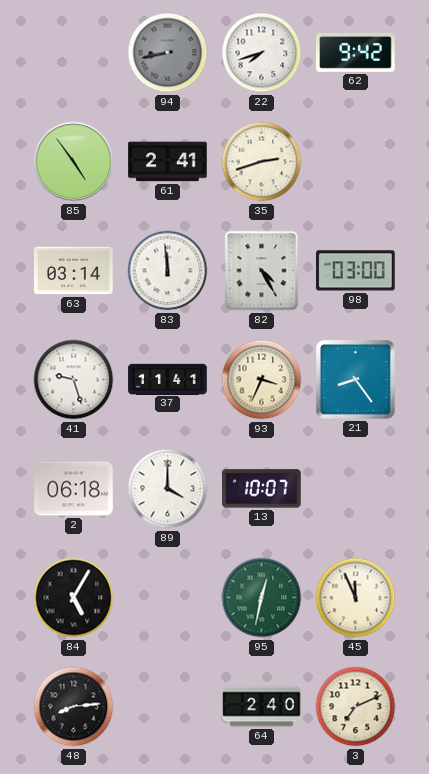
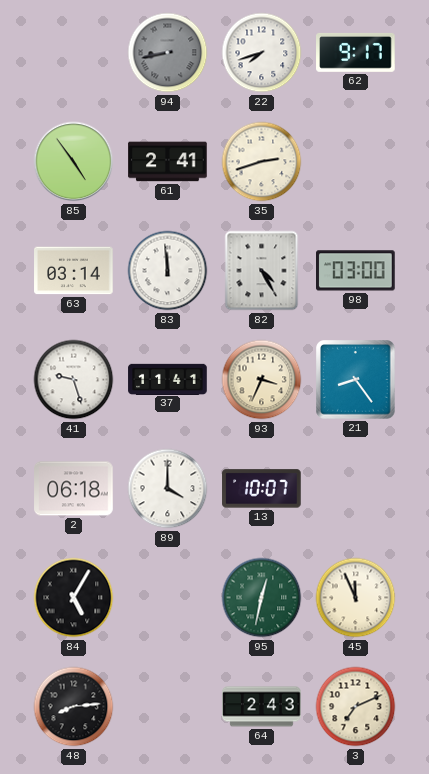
62: 9:42 -> 9:17
64: 2:40 -> 2:43
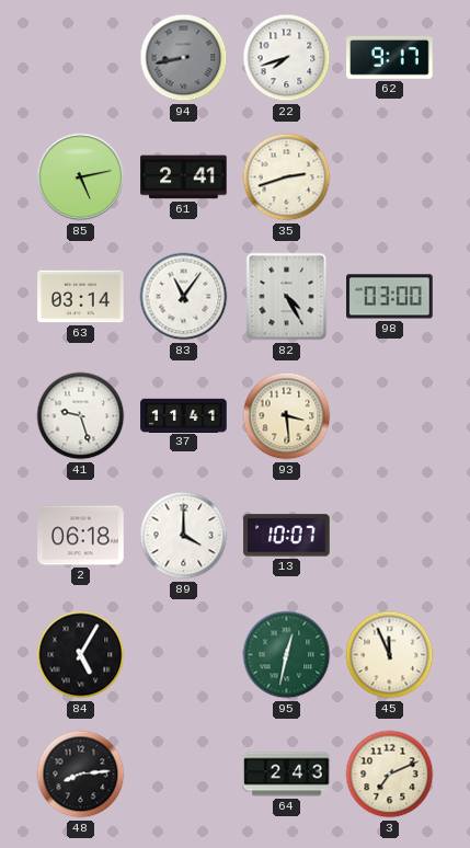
85: 4:54 -> 5:13
83: 11:59 -> 11:06
93: 3:34 -> 3:29
21: 8:24 -> none
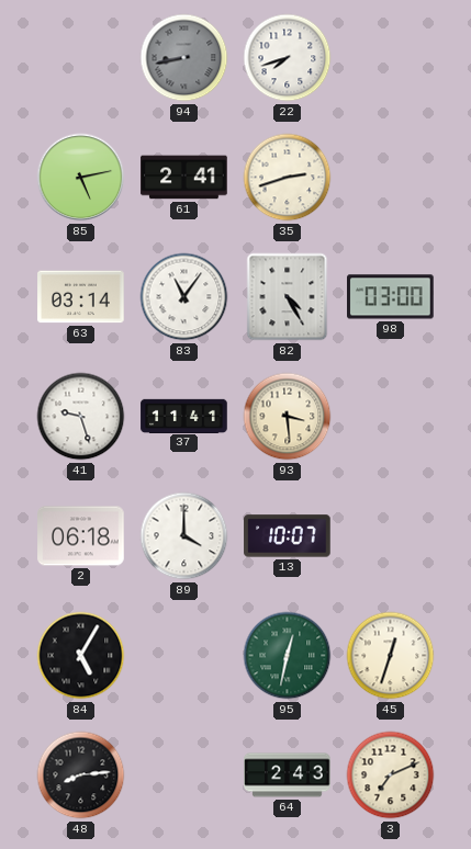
62: 9:17 -> none
45: 11:56 -> 12:33
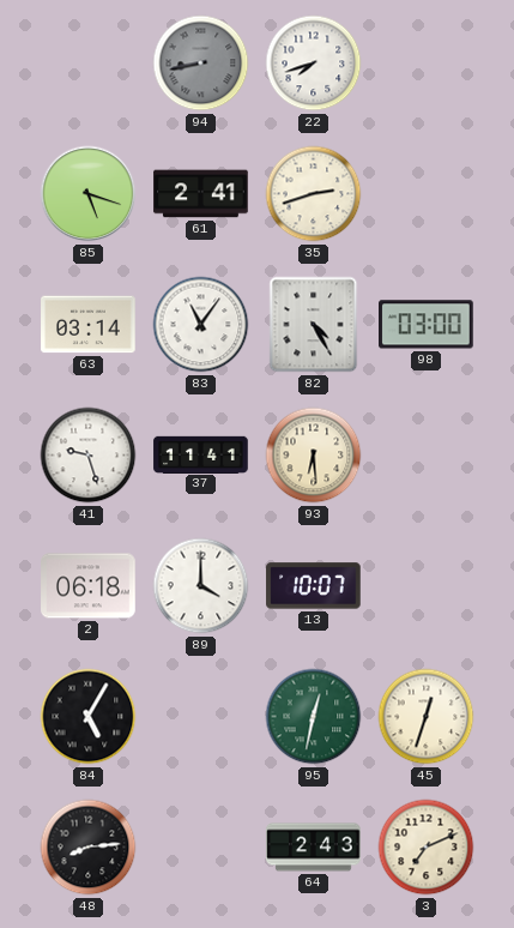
85: 5:13 -> 5:18
93: 3:29 -> 6:29
